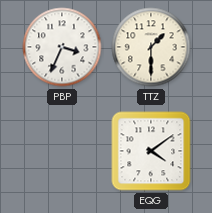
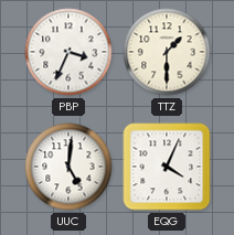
UUC: none -> 5:01
EQG: 4:09 -> 4:04
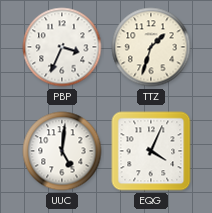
TTZ: 1:30 -> 1:33
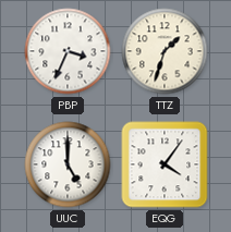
UUC: 5:01 -> 5:00
EQG: 4:04 -> 4:06
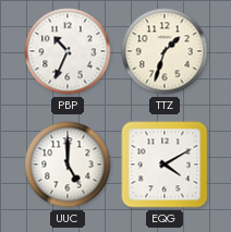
PBP: 3:34 -> 10:34
EQG: 4:06 -> 4:10
